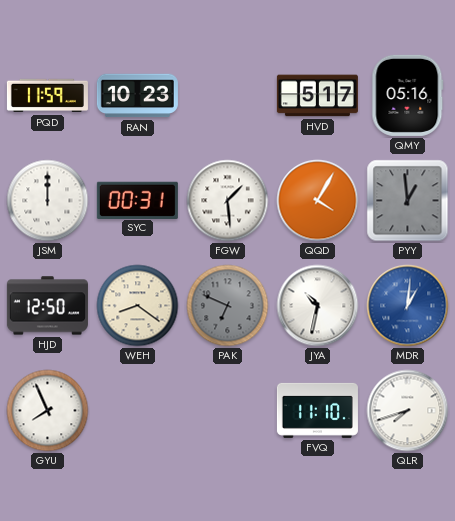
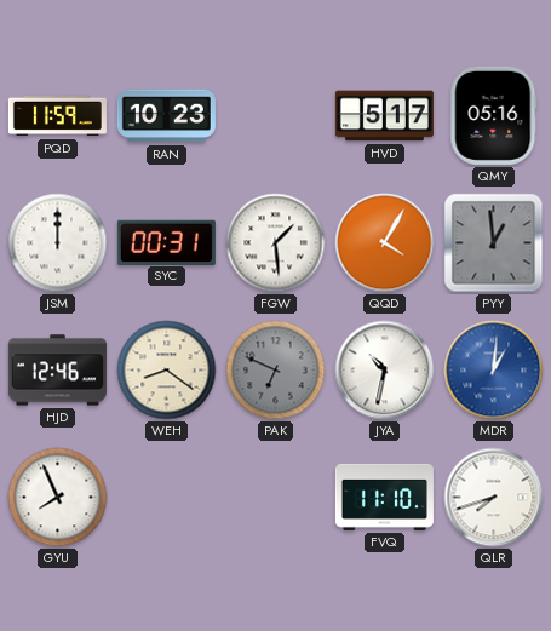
HJD: 12:50 -> 12:46
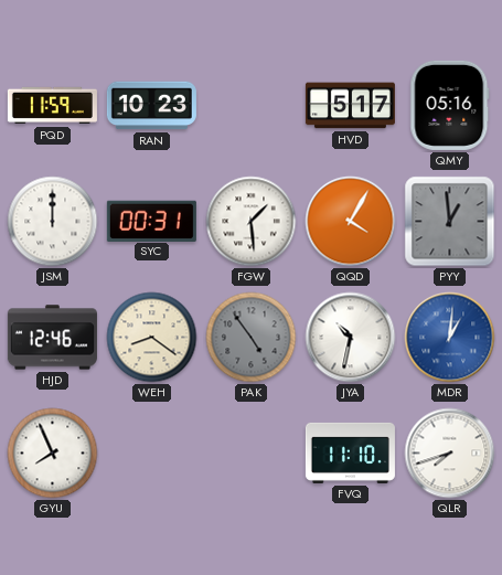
PAK: 6:49 -> 4:54
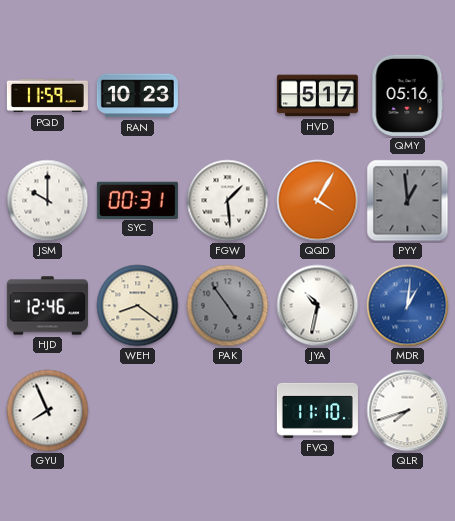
JSM: 12:00 -> 10:00
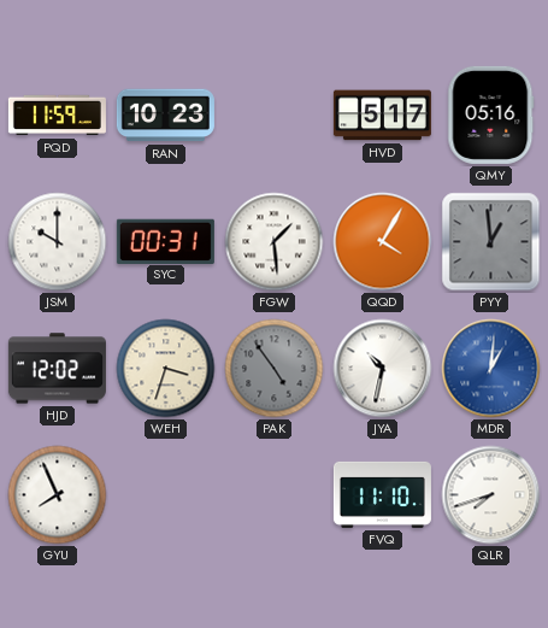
HJD: 12:46 -> 12:02
WEH: 8:21 -> 3:33
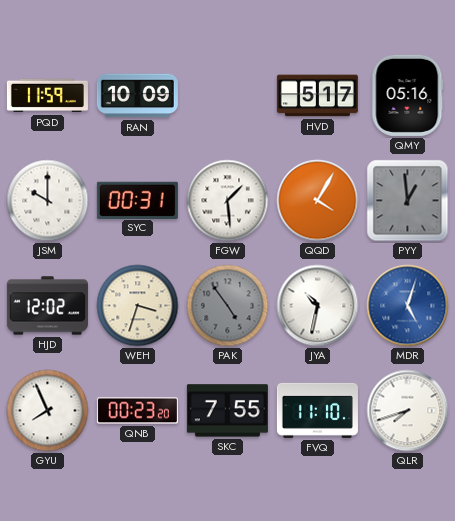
RAN: 10:23 -> 10:09
MDR: 1:01 -> 5:03
QNB: none -> 00:23
SKC: none -> 7:55
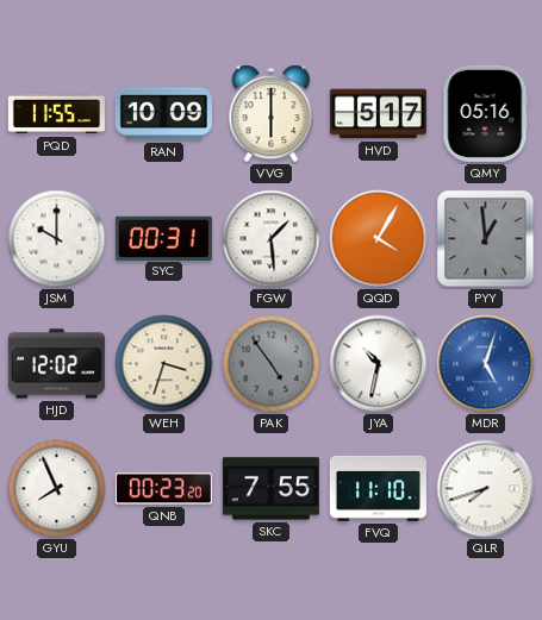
PQD: 11:59 -> 11:55
VVG: none -> 6:00
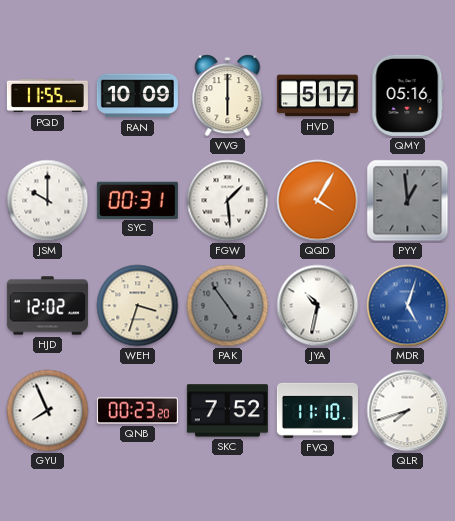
SKC: 7:55 -> 7:52
